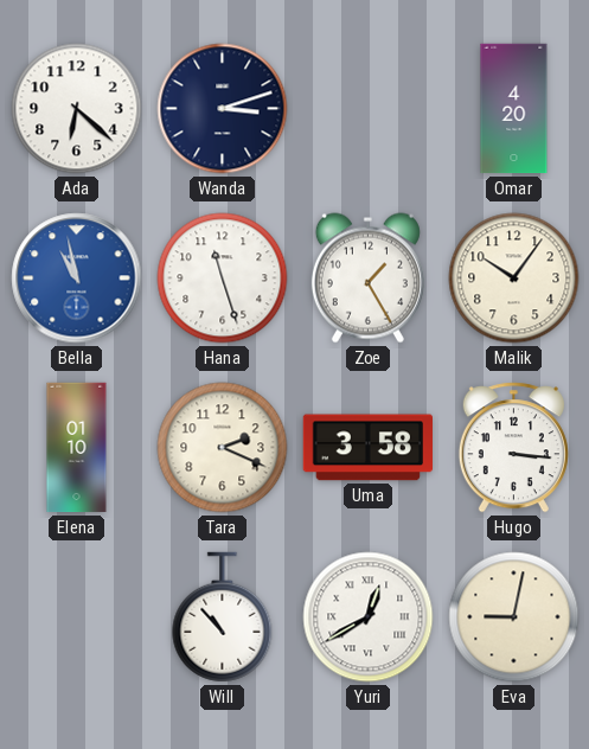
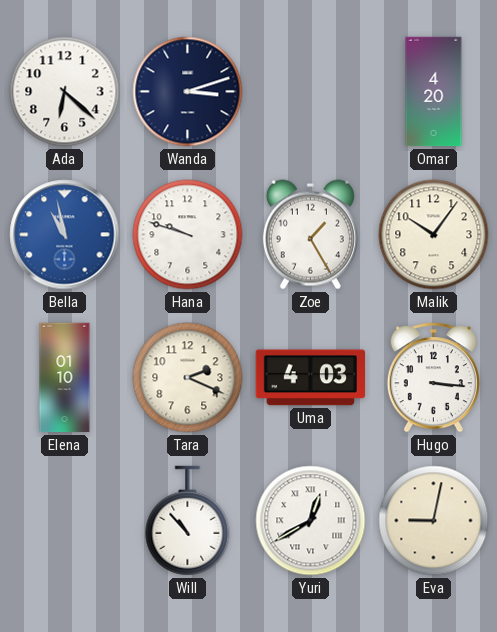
Hana: 11:27 -> 9:48
Uma: 3:58 -> 4:03
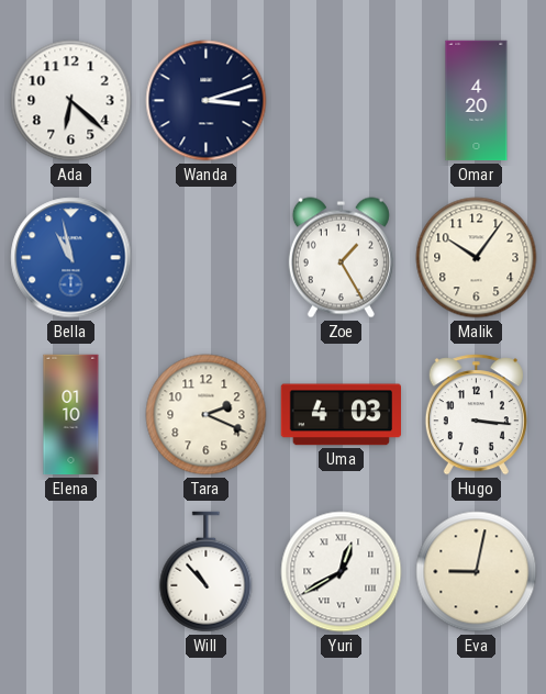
Hana: 9:48 -> none
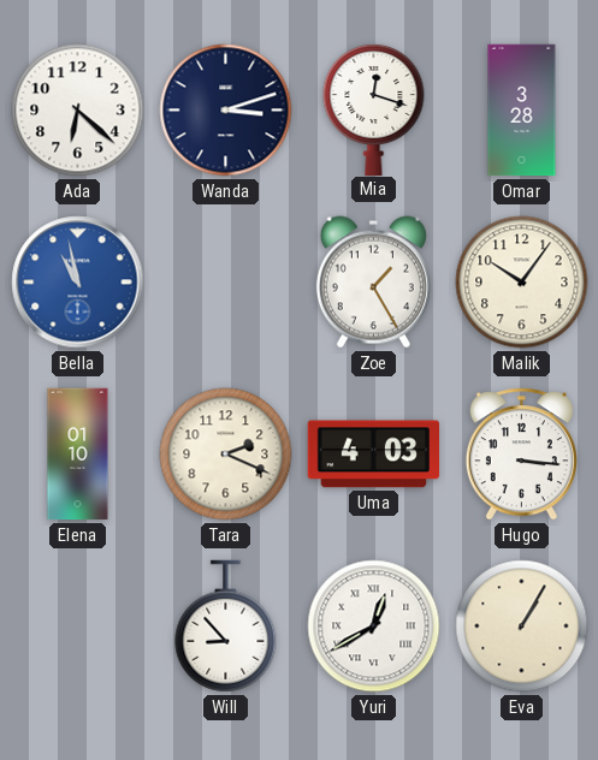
Mia: none -> 12:18
Omar: 4:20 -> 3:28
Will: 10:53 -> 8:53
Eva: 9:02 -> 1:05
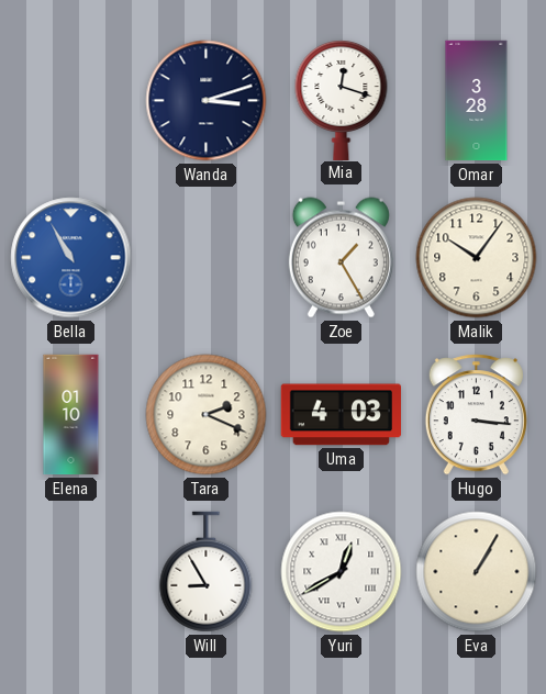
Ada: 6:22 -> none
Bella: 10:58 -> 10:55
Will: 8:53 -> 8:55
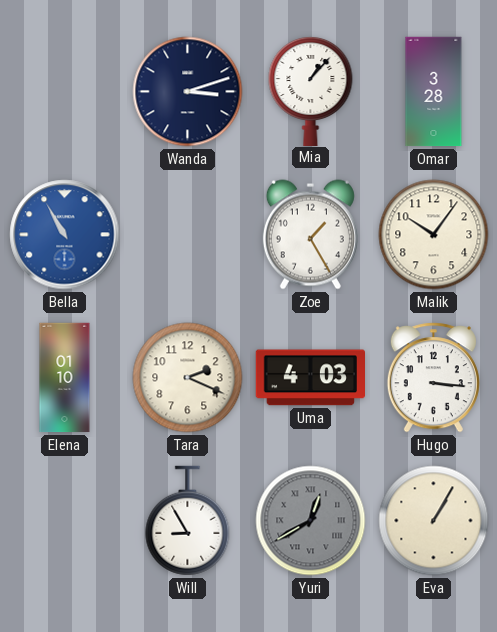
Mia: 12:18 -> 1:07
Yuri dial: white -> grey
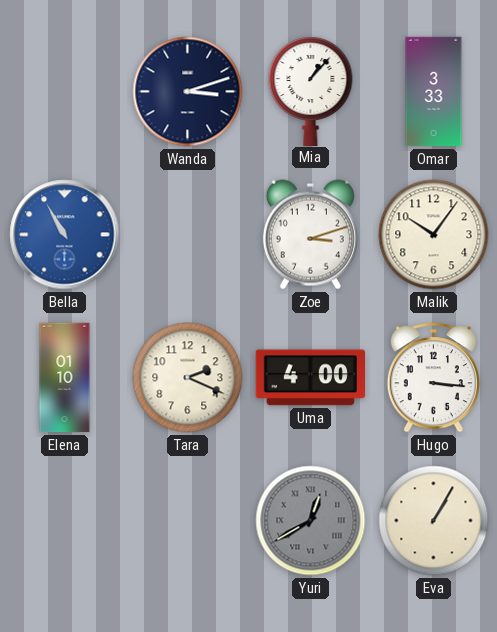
Omar: 3:28 -> 3:33
Zoe: 1:25 -> 3:12
Uma: 4:03 -> 4:00
Will: 8:55 -> none
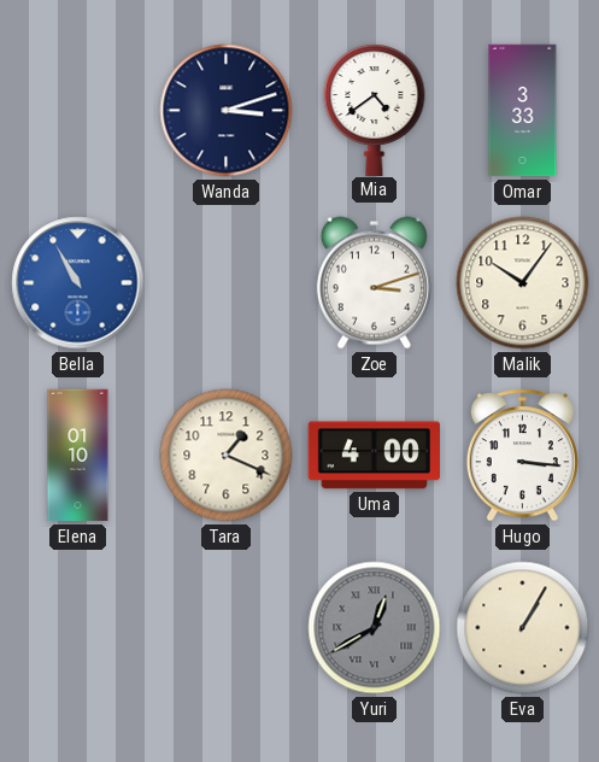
Mia: 1:07 -> 4:39
Tara: 2:19 -> 1:19
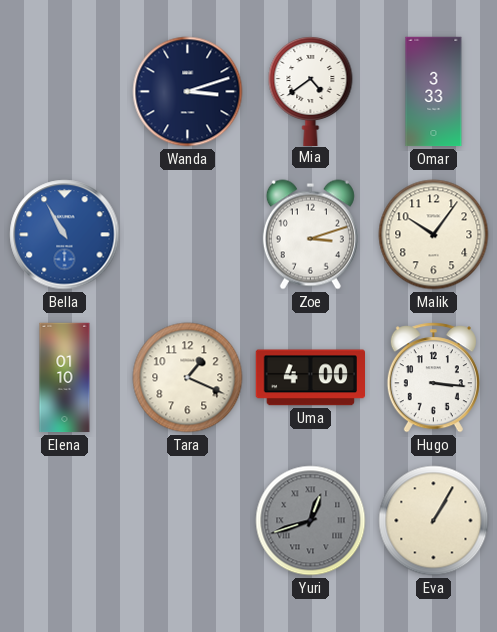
Yuri: 12:40 -> 12:42
